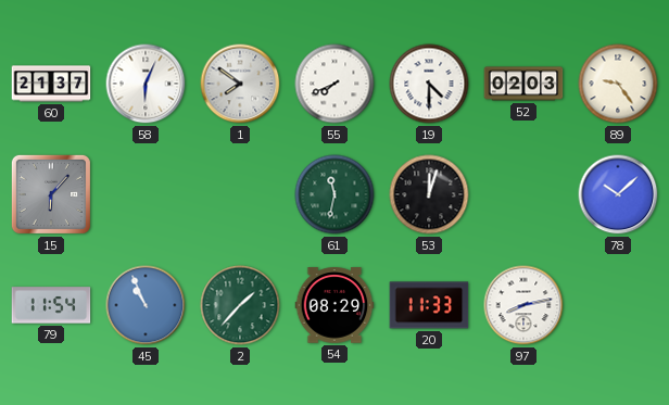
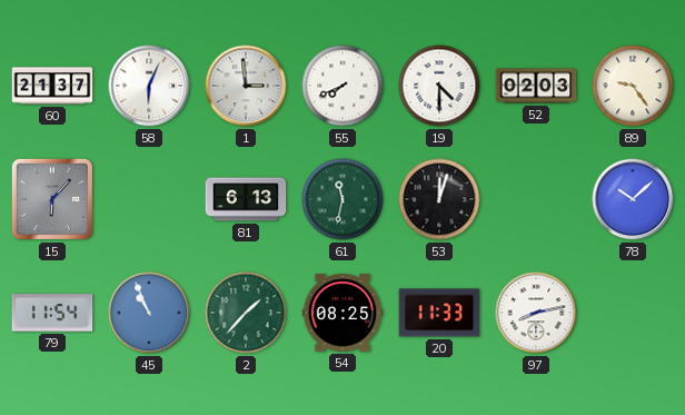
1: 7:51 -> 2:59
81: none -> 6:13
54: 08:29 -> 08:25
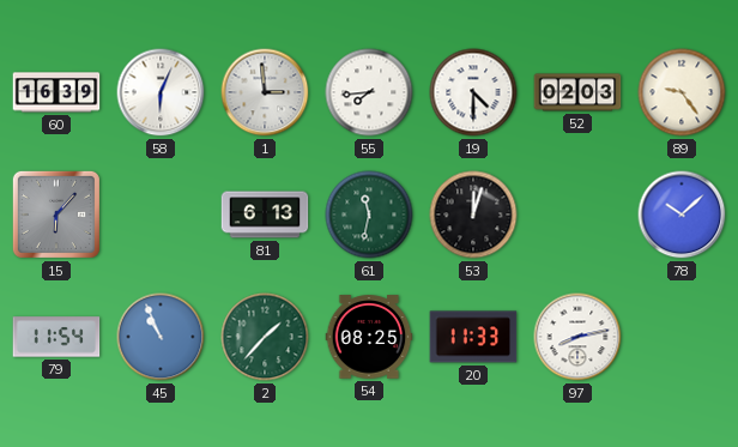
60: 21:37 -> 16:39
55: 7:41 -> 7:44
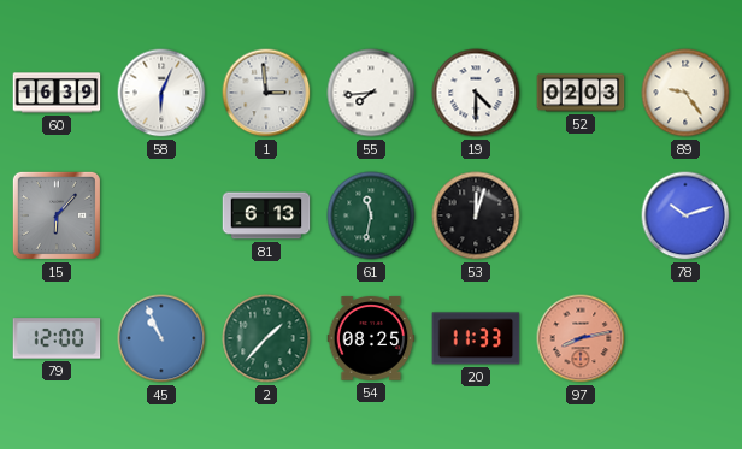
78: 10:08 -> 10:12
79: 11:54 -> 12:00
97 dial: white -> salmon
